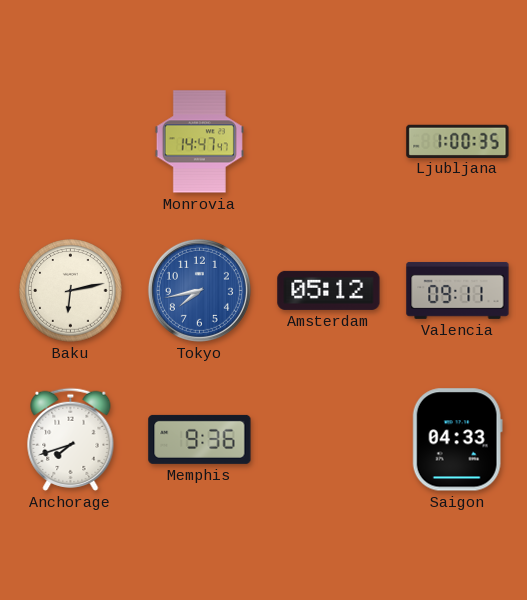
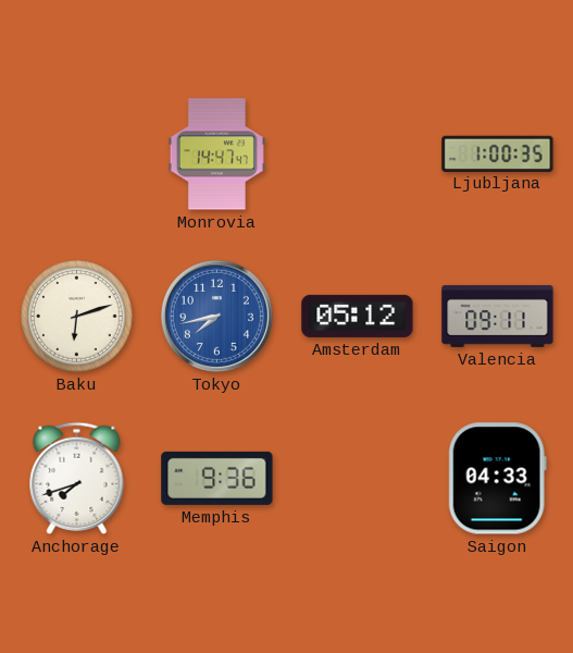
Baku: 6:13 -> 6:12
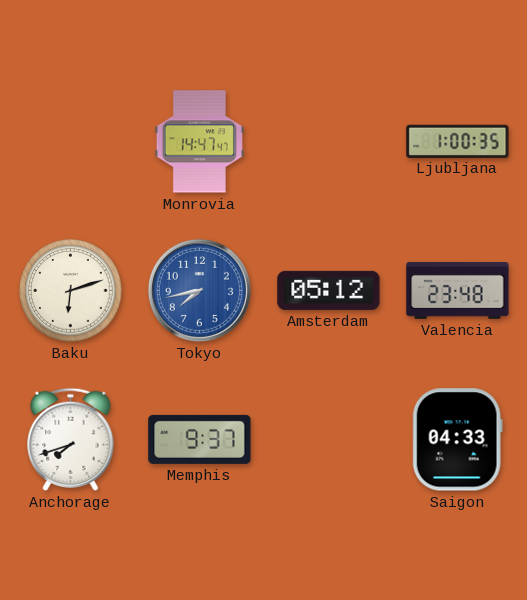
Valencia: 09:11 -> 23:48
Memphis: 9:36 -> 9:37
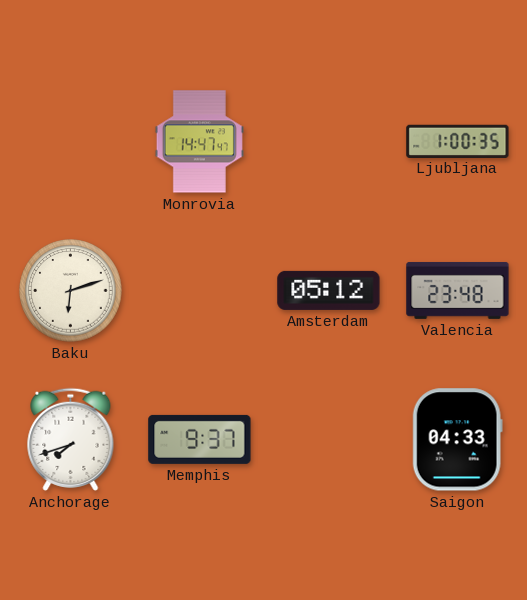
Tokyo: 7:43 -> none
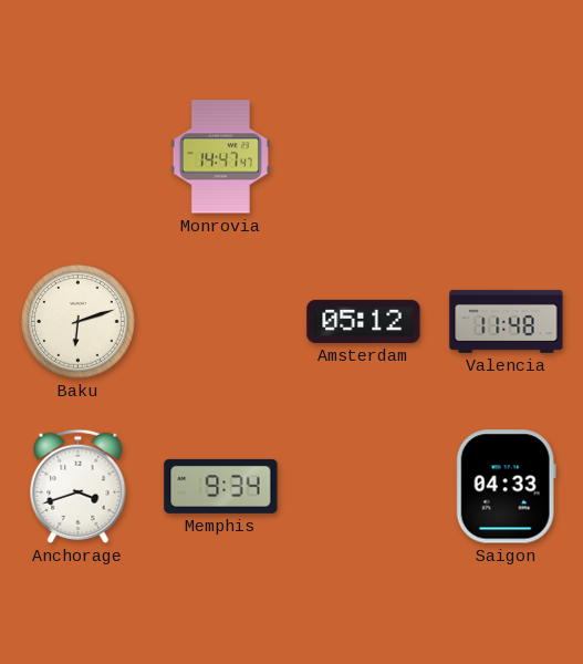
Ljubljana: 1:00 -> none
Valencia: 23:48 -> 11:48
Anchorage: 7:42 -> 3:42
Memphis: 9:37 -> 9:34
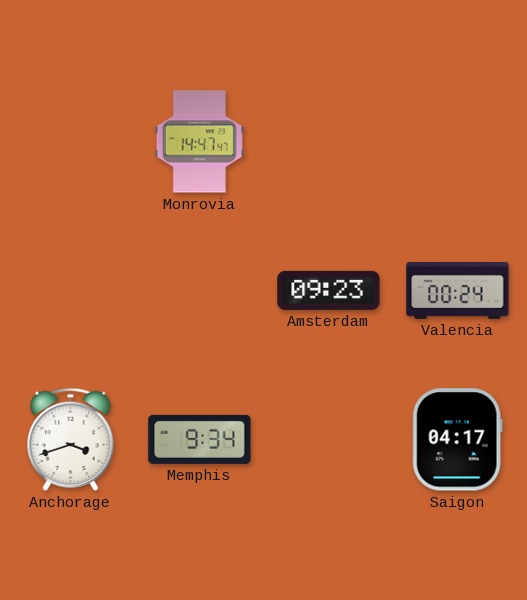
Baku: 6:12 -> none
Amsterdam: 05:12 -> 09:23
Valencia: 11:48 -> 00:24
Saigon: 04:33 -> 04:17
